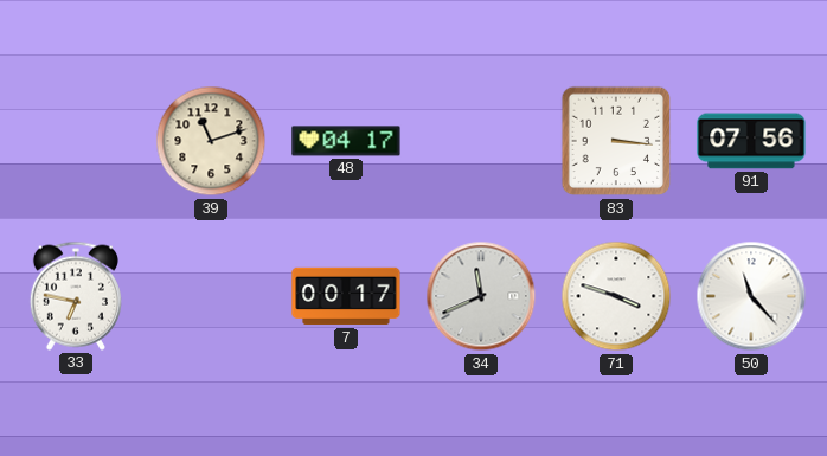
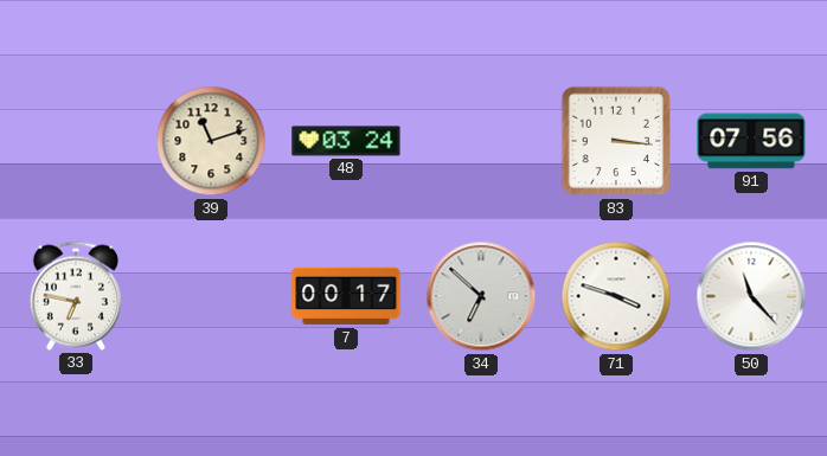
48: 04:17 -> 03:24
34: 11:41 -> 6:52
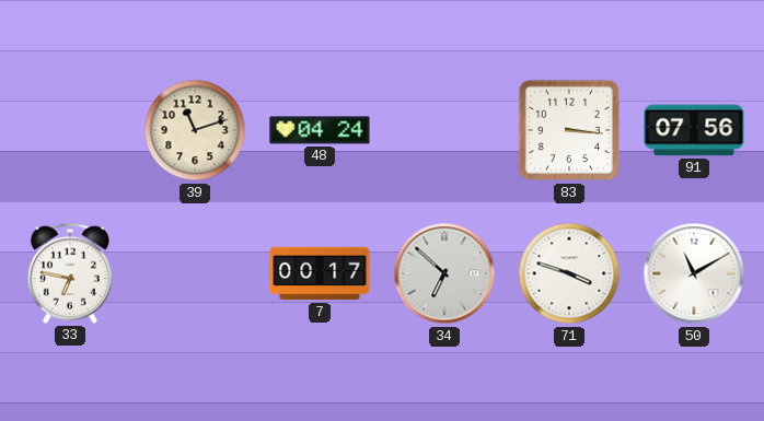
48: 03:24 -> 04:24
50: 11:23 -> 11:10
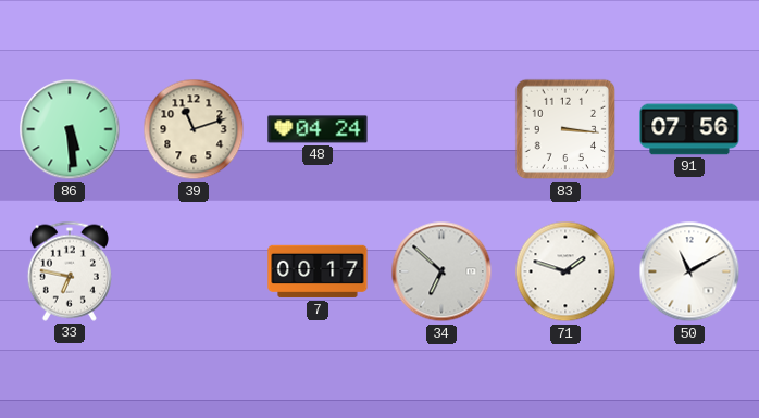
86: none -> 5:29
71: 3:48 -> 1:48
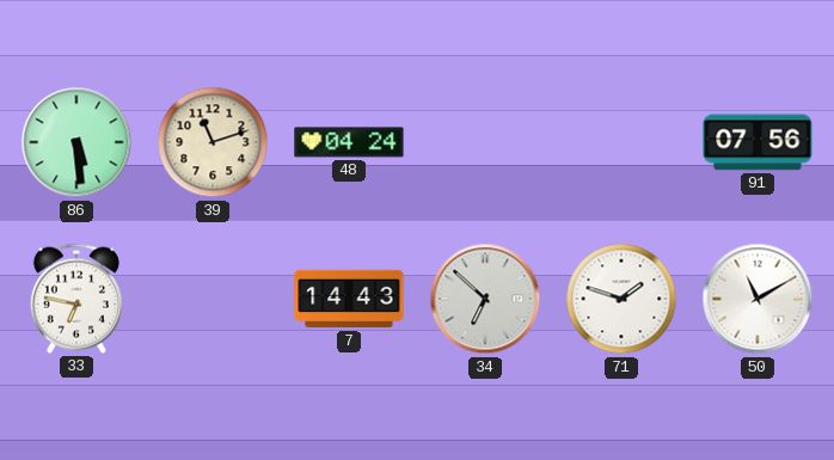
83: 3:16 -> none
7: 00:17 -> 14:43
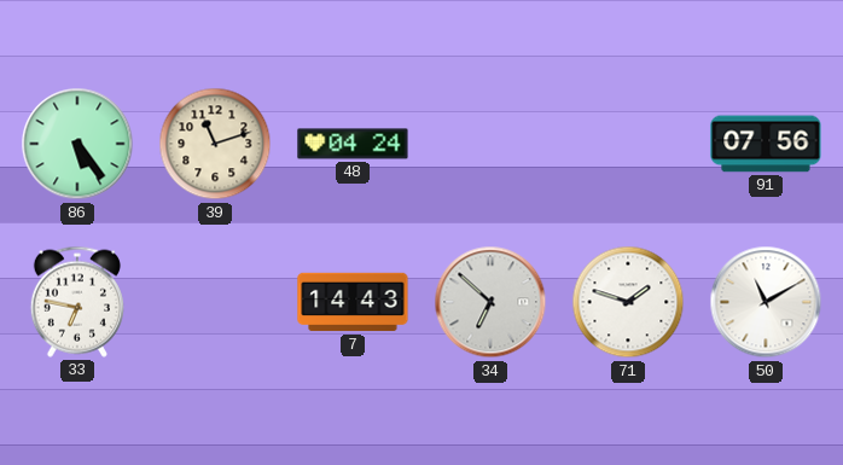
86: 5:29 -> 5:24
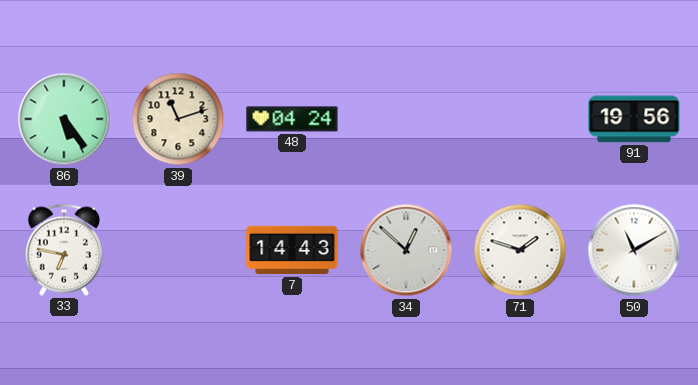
91: 07:56 -> 19:56
34: 6:52 -> 12:52
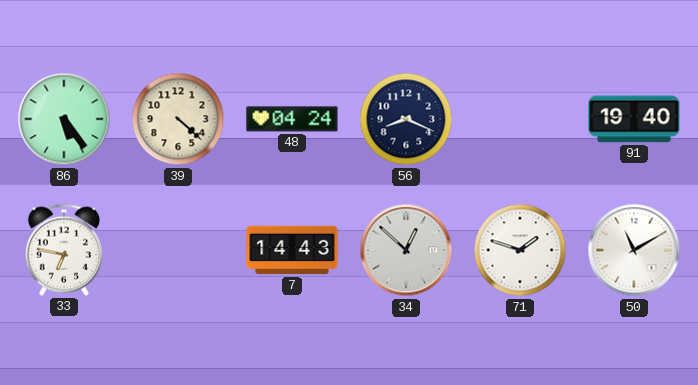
39: 11:12 -> 4:22
56: none -> 8:19
91: 19:56 -> 19:40
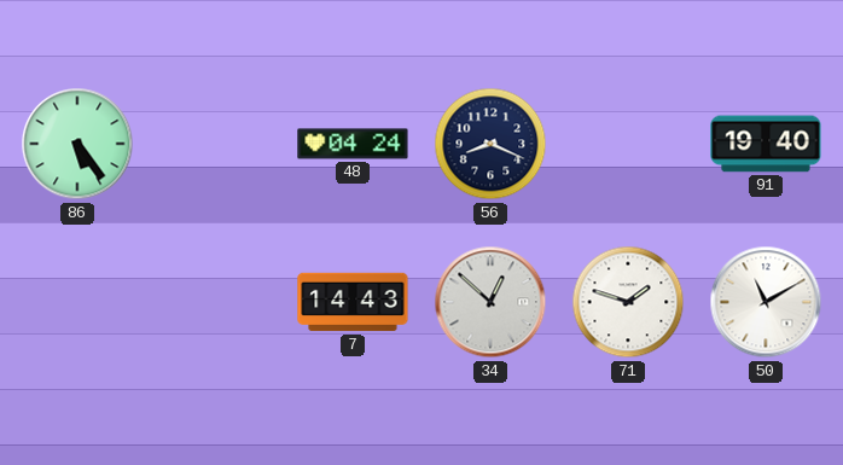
39: 4:22 -> none
33: 6:47 -> none
